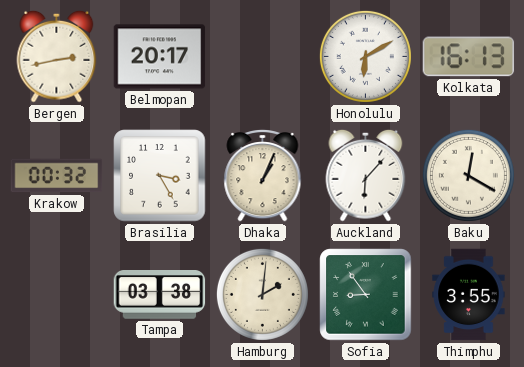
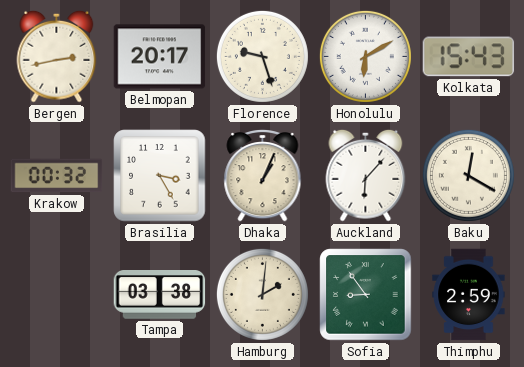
Florence: none -> 9:27
Kolkata: 16:13 -> 15:43
Thimphu: 3:55 -> 2:59
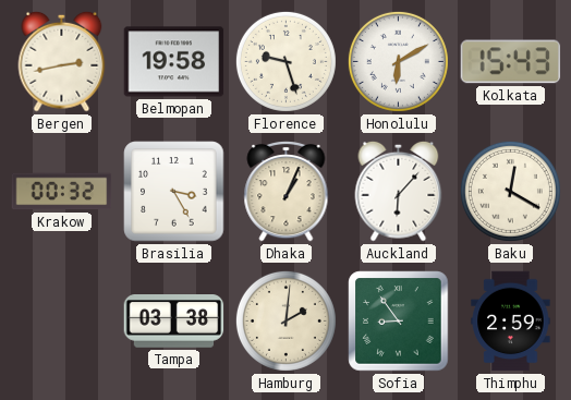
Belmopan: 20:17 -> 19:58
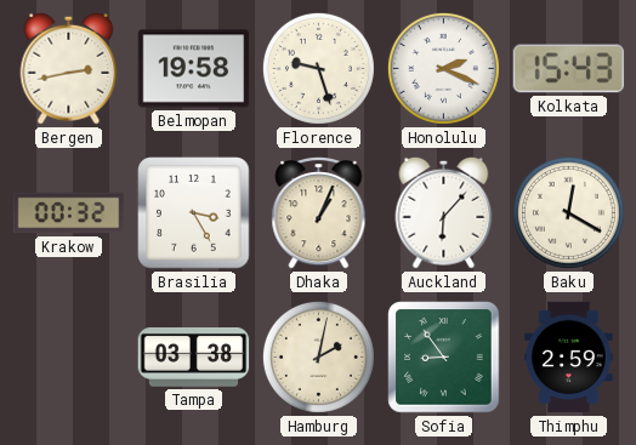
Honolulu: 6:10 -> 2:19
Hamburg: 2:01 -> 2:02
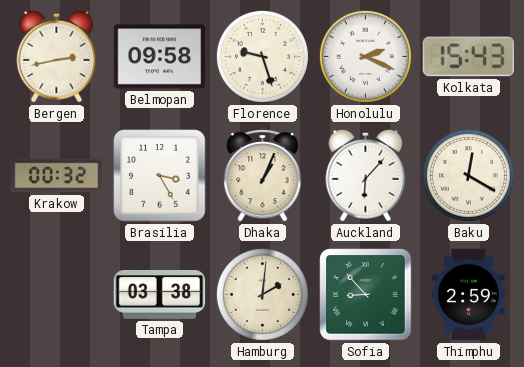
Belmopan: 19:58 -> 09:58
Hamburg: 2:02 -> 2:01
Sofia: 8:54 -> 8:53
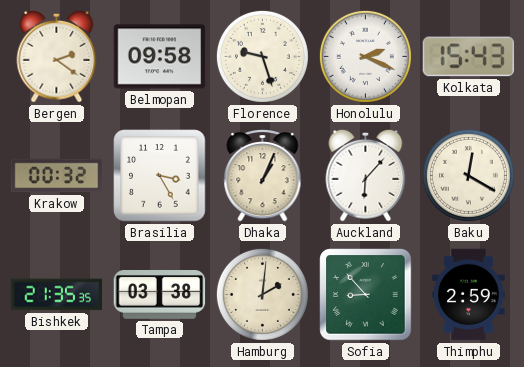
Bergen: 2:43 -> 2:21
Bishkek: none -> 21:35
